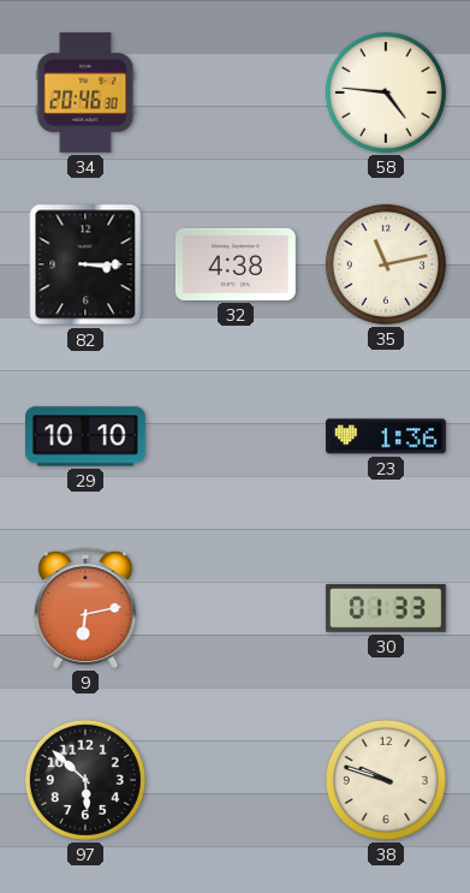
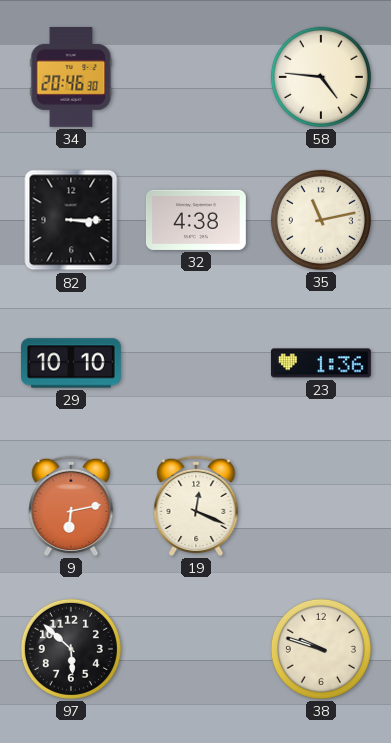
19: none -> 12:19
30: 01:33 -> none
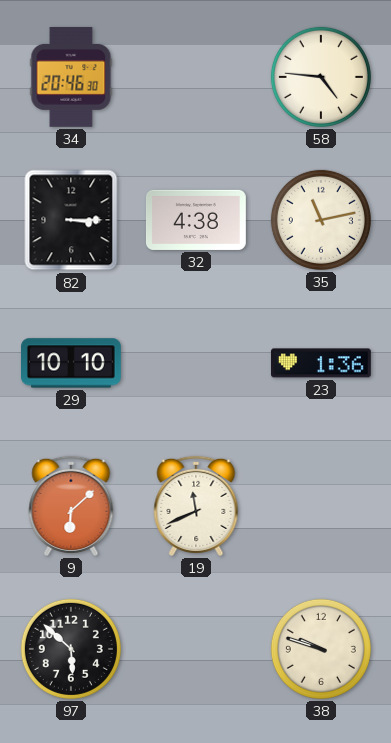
9: 6:13 -> 6:08
19: 12:19 -> 11:41
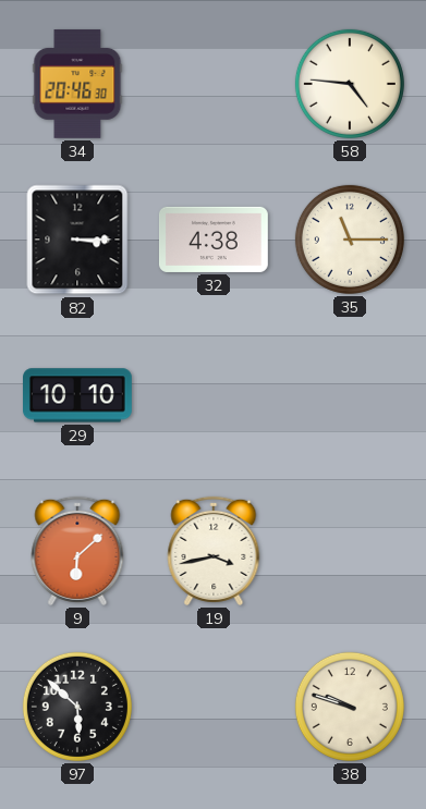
35: 11:13 -> 11:15
23: 1:36 -> none
19: 11:41 -> 3:43
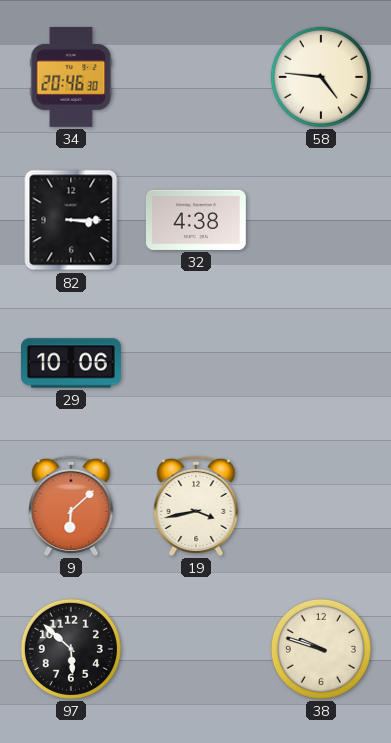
35: 11:15 -> none
29: 10:10 -> 10:06
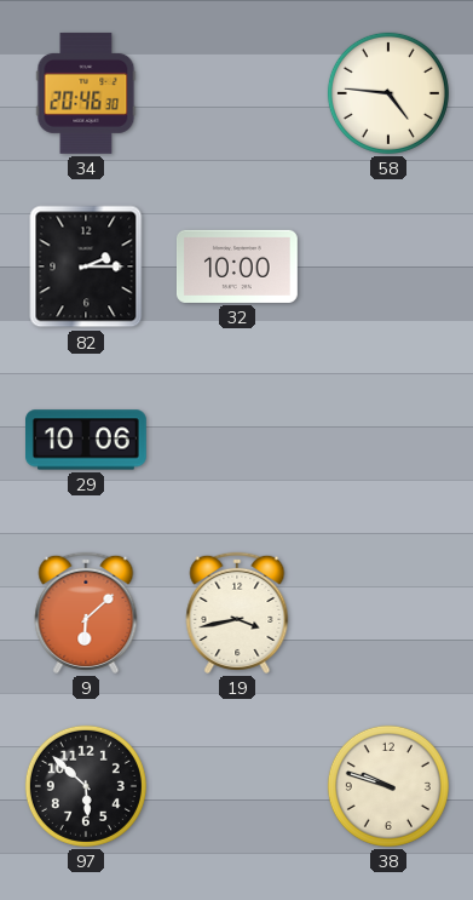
82: 3:15 -> 2:15
32: 4:38 -> 10:00
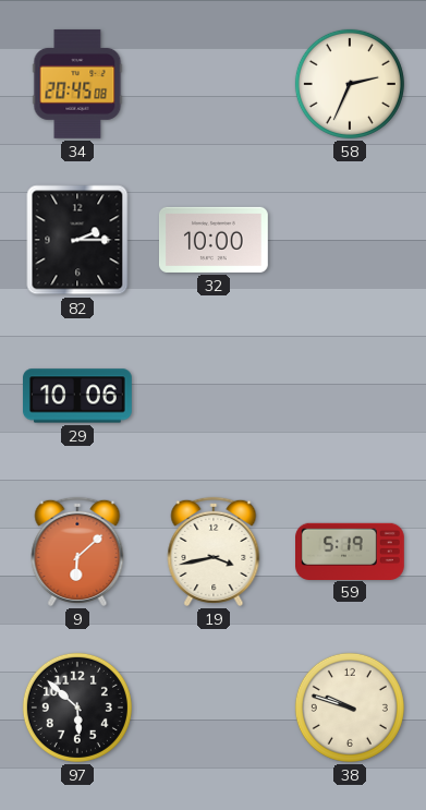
34: 20:46 -> 20:45
58: 4:46 -> 2:34
59: none -> 5:19
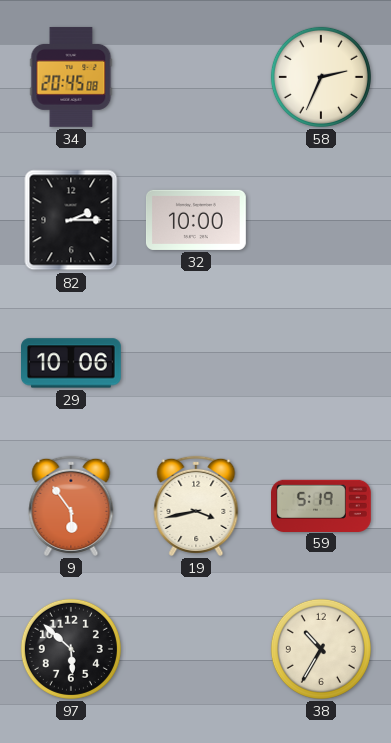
9: 6:08 -> 5:54
38: 9:48 -> 10:35
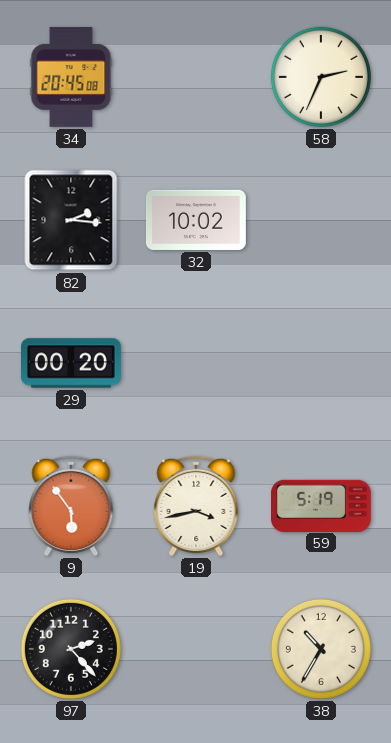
82: 2:15 -> 2:16
32: 10:00 -> 10:02
29: 10:06 -> 00:20
97: 5:52 -> 2:23
